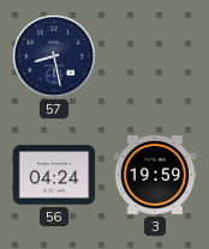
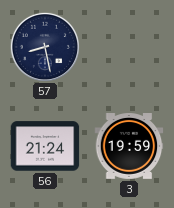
56: 04:24 -> 21:24
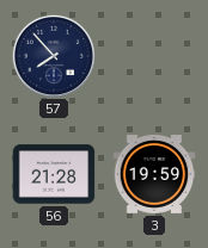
57: 8:28 -> 7:53
56: 21:24 -> 21:28
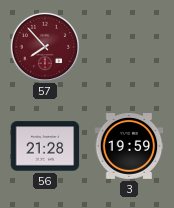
57 dial: navy -> burgundy
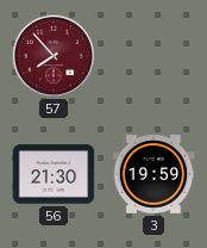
56: 21:28 -> 21:30
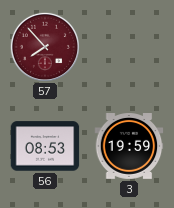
56: 21:30 -> 08:53
